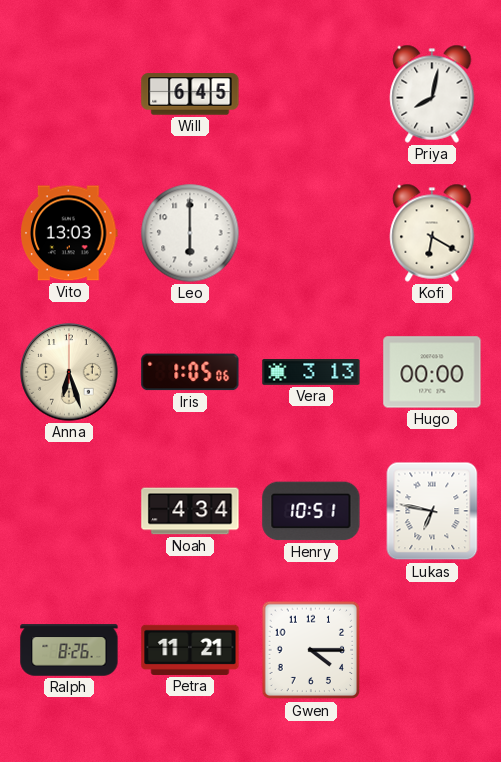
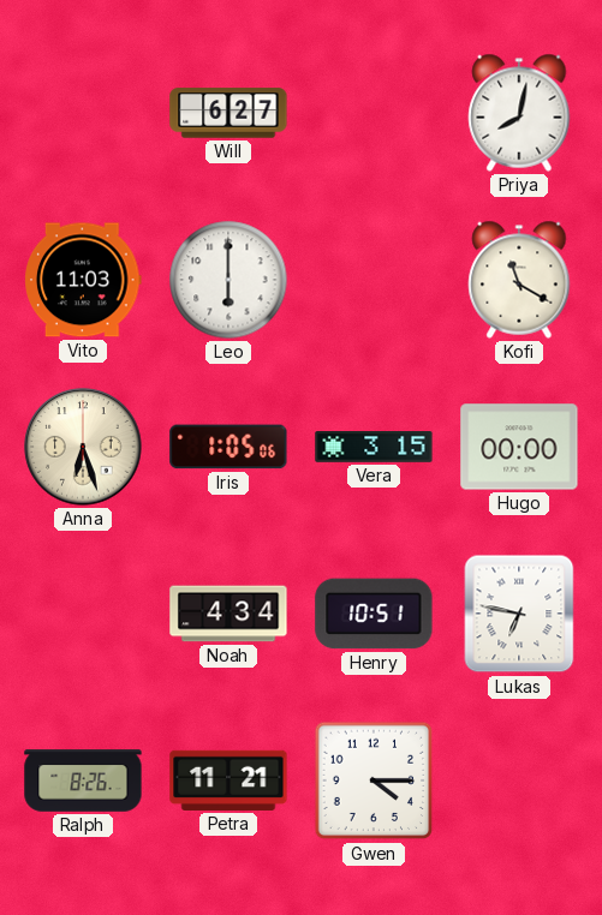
Will: 6:45 -> 6:27
Vito: 13:03 -> 11:03
Kofi: 6:20 -> 11:20
Vera: 3:13 -> 3:15
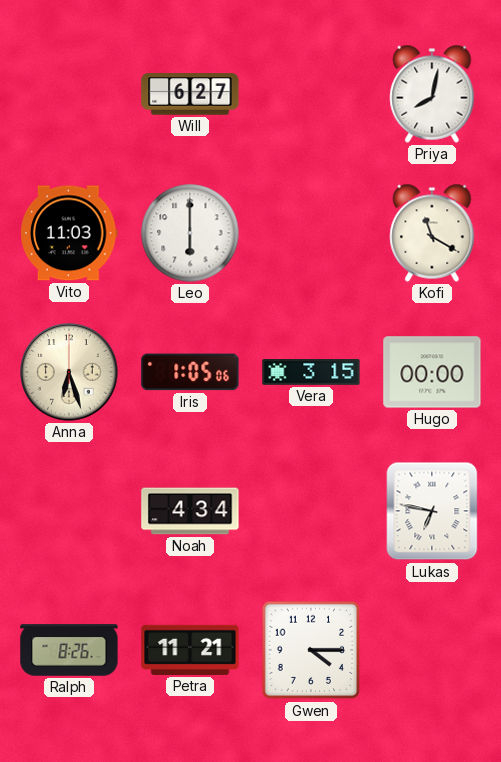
Henry: 10:51 -> none
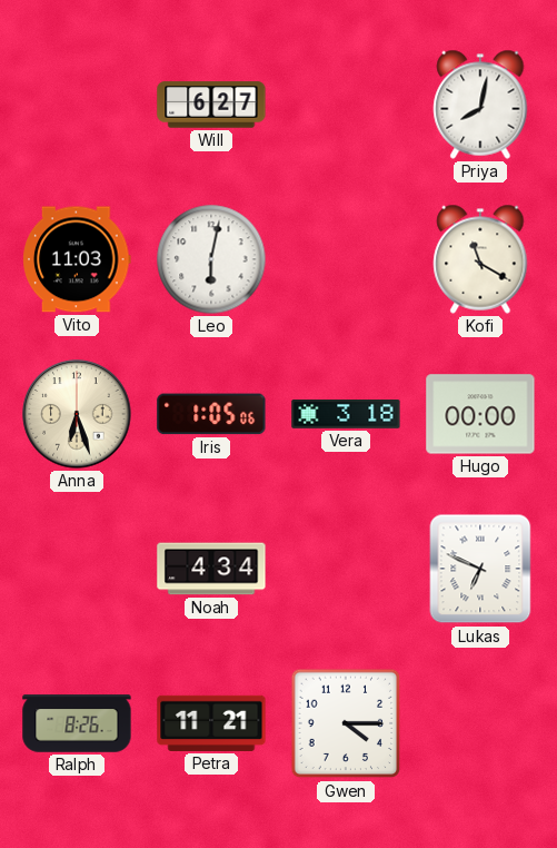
Leo: 6:00 -> 6:02
Vera: 3:15 -> 3:18
Lukas: 6:47 -> 6:49
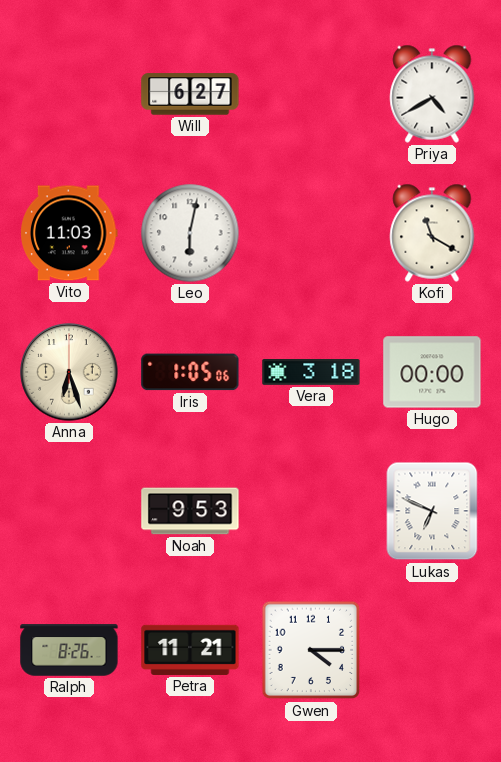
Priya: 8:02 -> 4:40
Noah: 4:34 -> 9:53
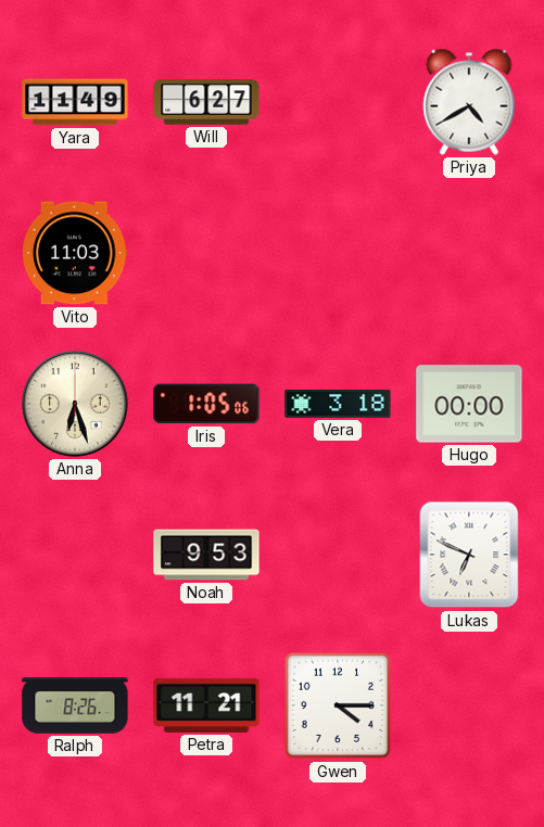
Yara: none -> 11:49
Leo: 6:02 -> none
Kofi: 11:20 -> none
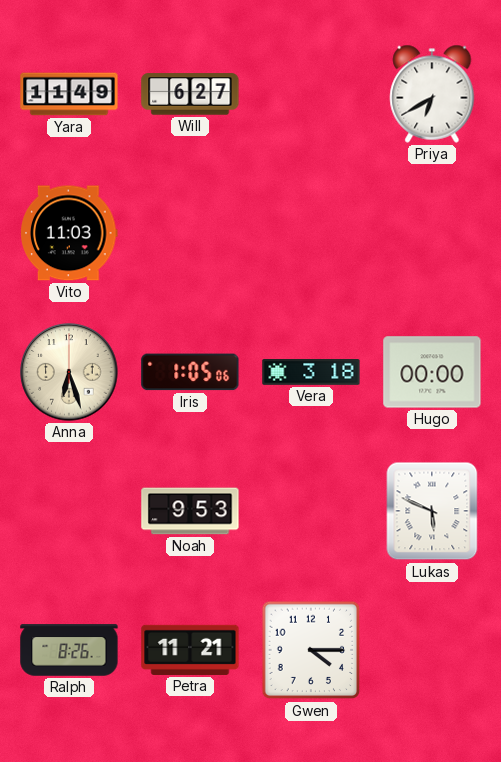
Priya: 4:40 -> 6:40
Lukas: 6:49 -> 5:49
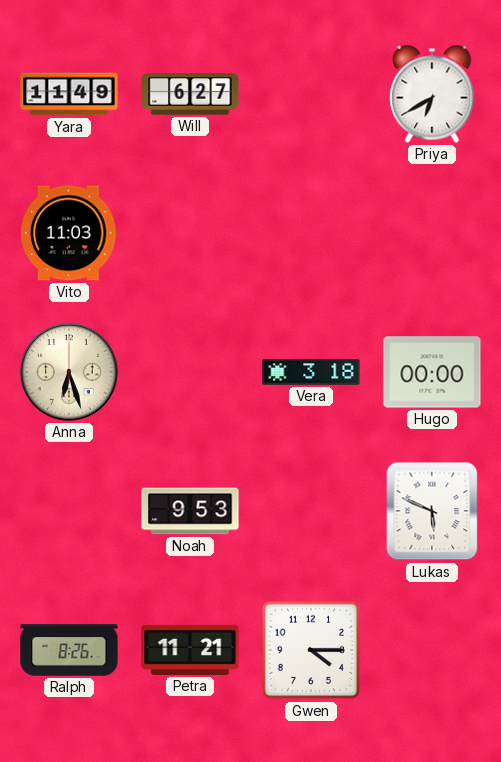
Iris: 1:05 -> none
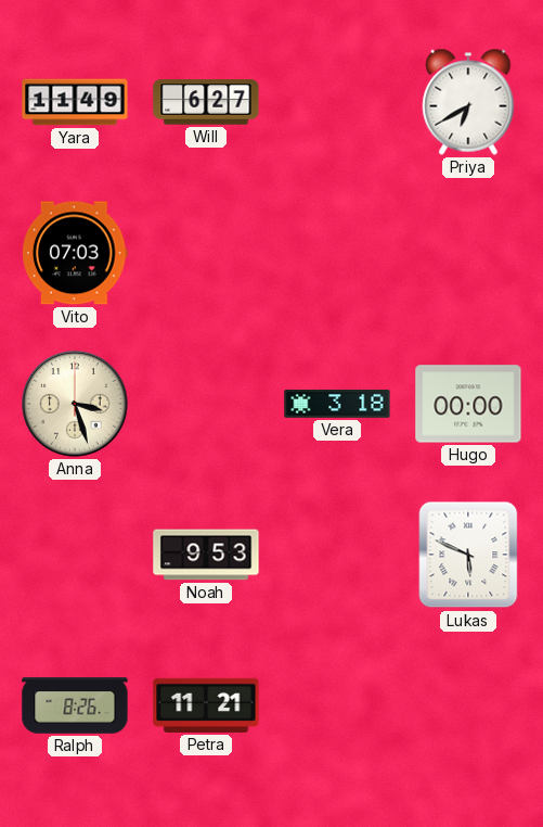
Vito: 11:03 -> 07:03
Anna: 6:27 -> 3:27
Gwen: 4:15 -> none
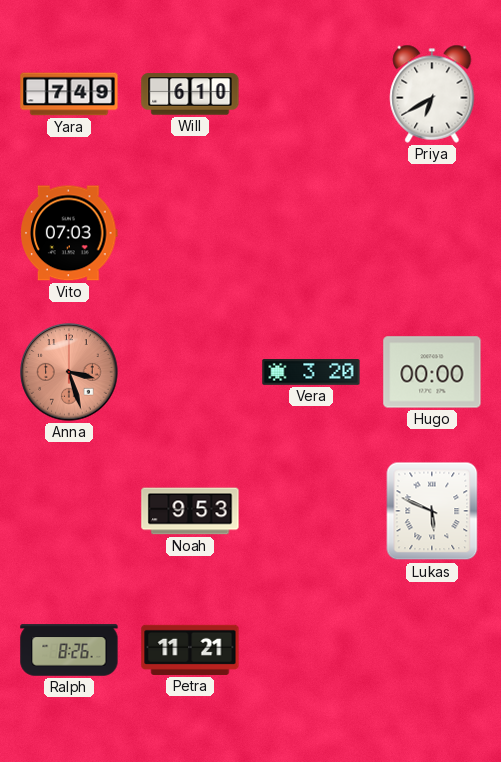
Yara: 11:49 -> 7:49
Will: 6:27 -> 6:10
Anna dial: cream -> salmon
Vera: 3:18 -> 3:20
